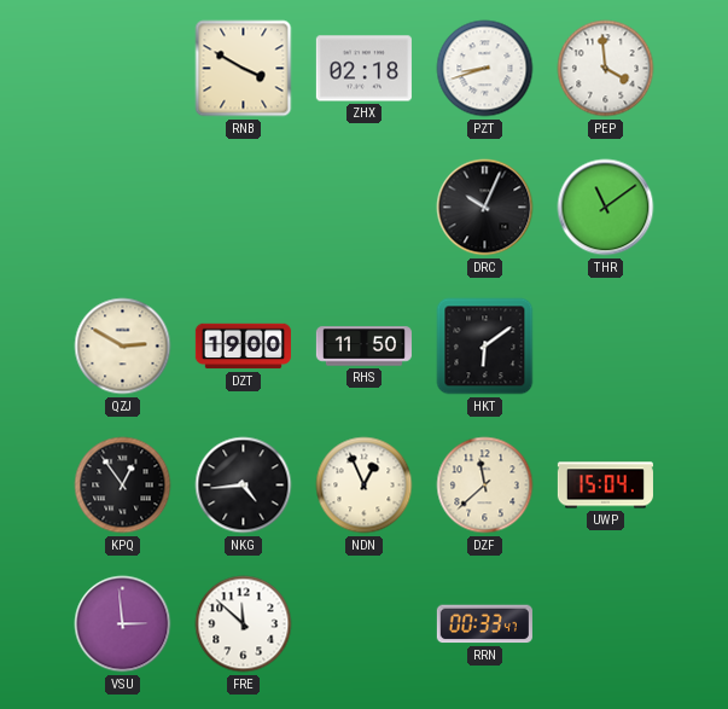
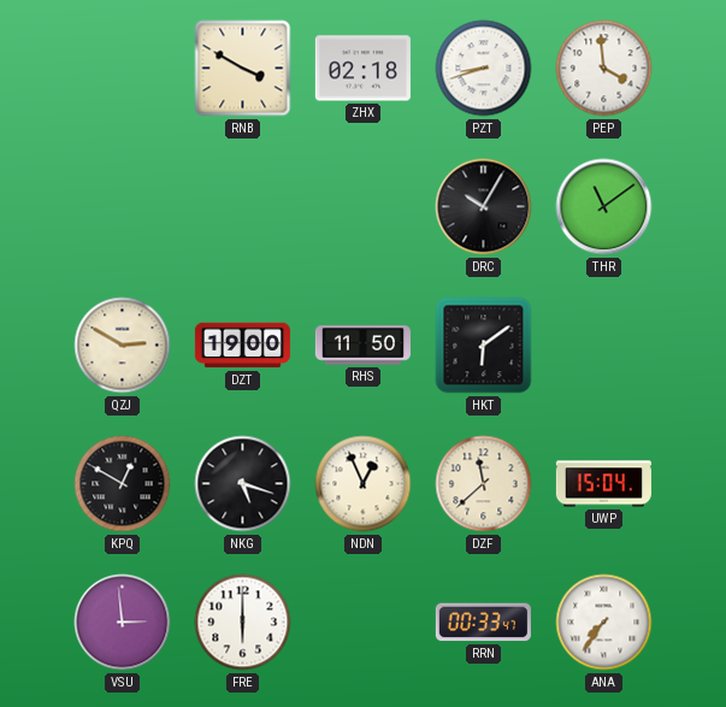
DRC: 10:04 -> 10:05
KPQ: 12:54 -> 12:50
NKG: 4:44 -> 5:18
FRE: 11:52 -> 6:00
ANA: none -> 7:36
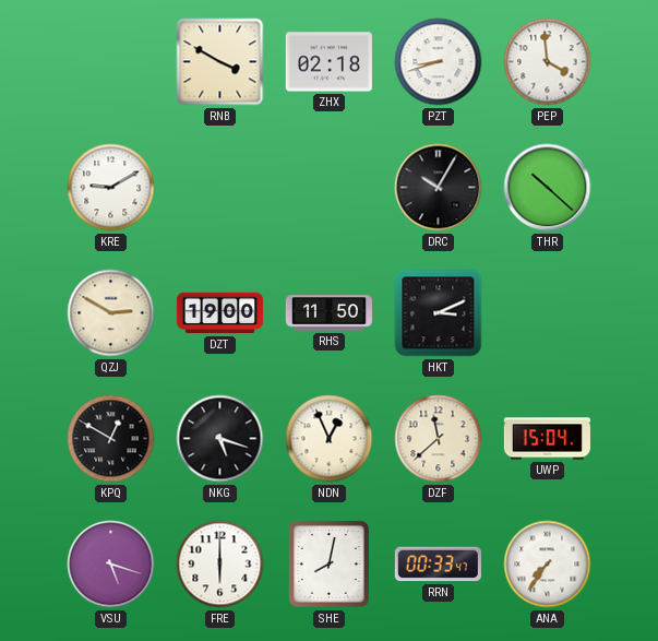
KRE: none -> 9:10
THR: 11:09 -> 10:22
HKT: 6:09 -> 3:11
VSU: 2:59 -> 5:18
SHE: none -> 8:02
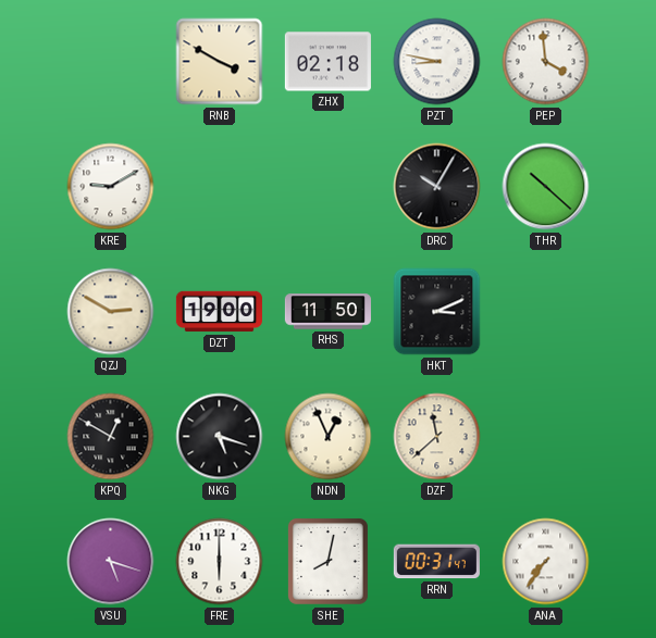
PZT: 8:42 -> 8:47
UWP: 15:04 -> none
RRN: 00:33 -> 00:31
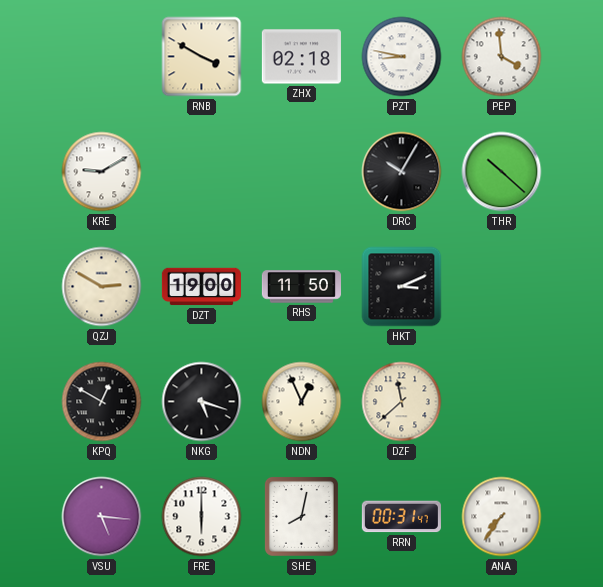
VSU: 5:18 -> 5:16
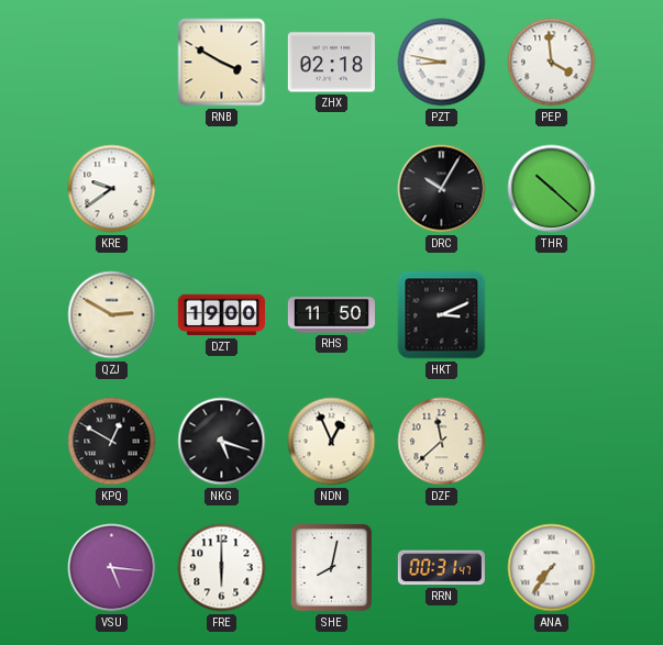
KRE: 9:10 -> 9:39
